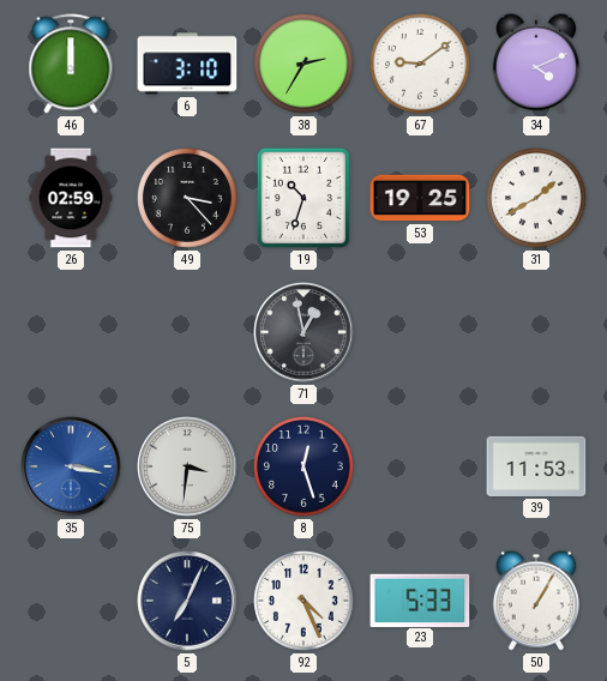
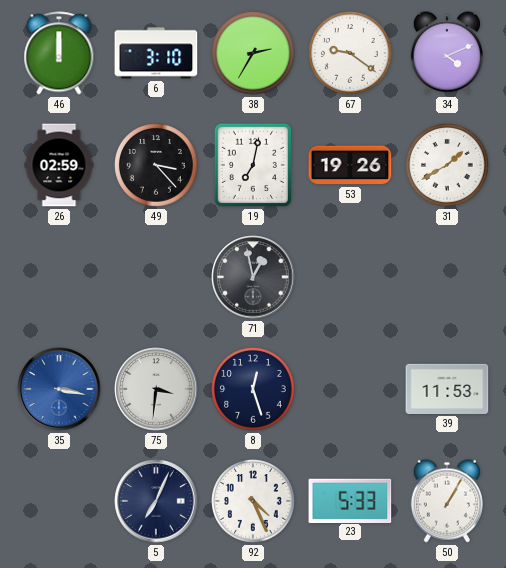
67: 9:09 -> 9:21
19: 10:33 -> 7:02
53: 19:25 -> 19:26
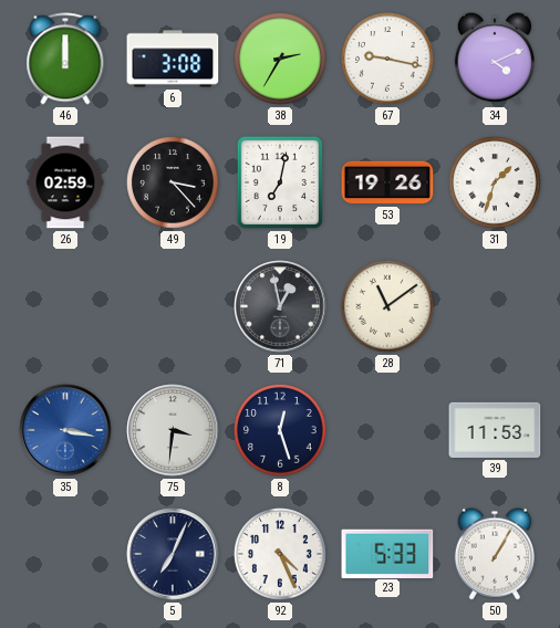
6: 3:10 -> 3:08
67: 9:21 -> 9:17
31: 1:40 -> 1:33
28: none -> 11:09
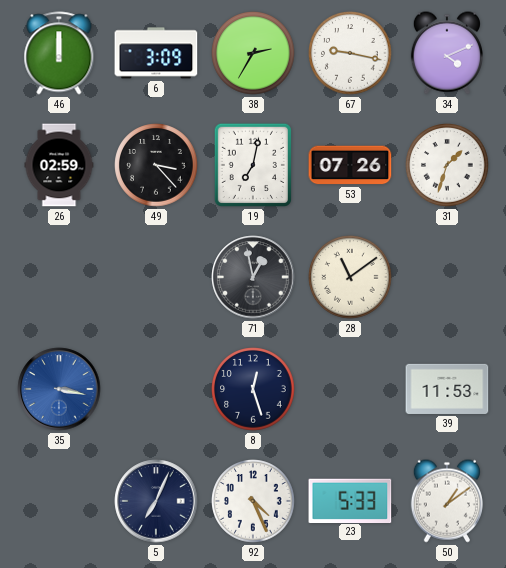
6: 3:08 -> 3:09
53: 19:26 -> 07:26
75: 3:31 -> none
50: 1:05 -> 1:09
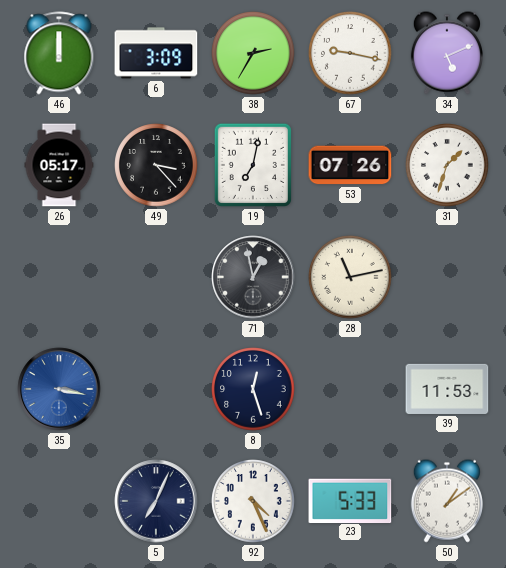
34: 4:11 -> 5:11
26: 02:59 -> 05:17
28: 11:09 -> 11:13
